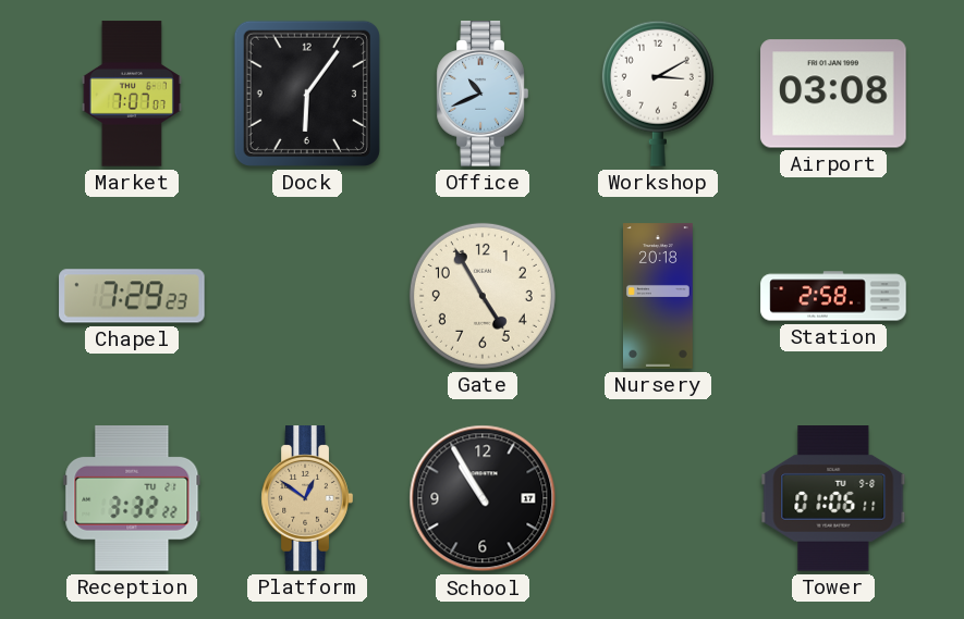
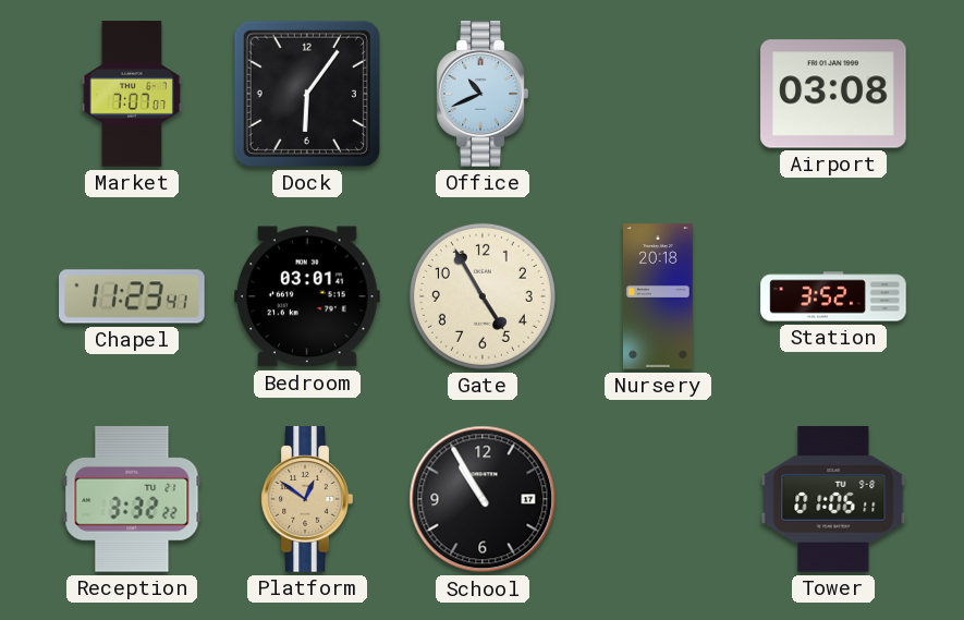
Workshop: 3:10 -> none
Chapel: 7:29 -> 11:23
Bedroom: none -> 03:01
Station: 2:58 -> 3:52
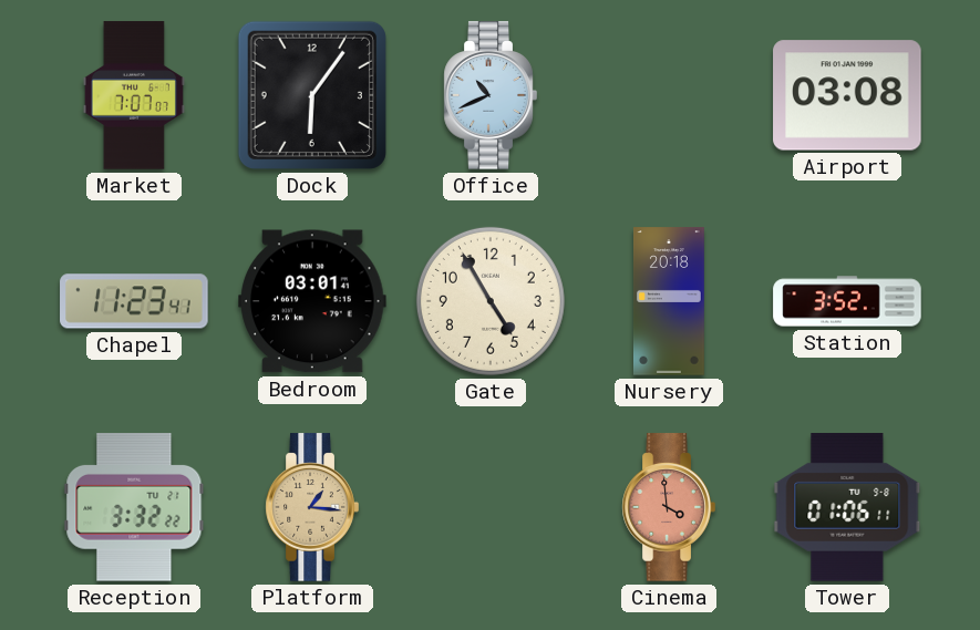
Platform: 12:51 -> 1:16
School: 10:55 -> none
Cinema: none -> 3:59
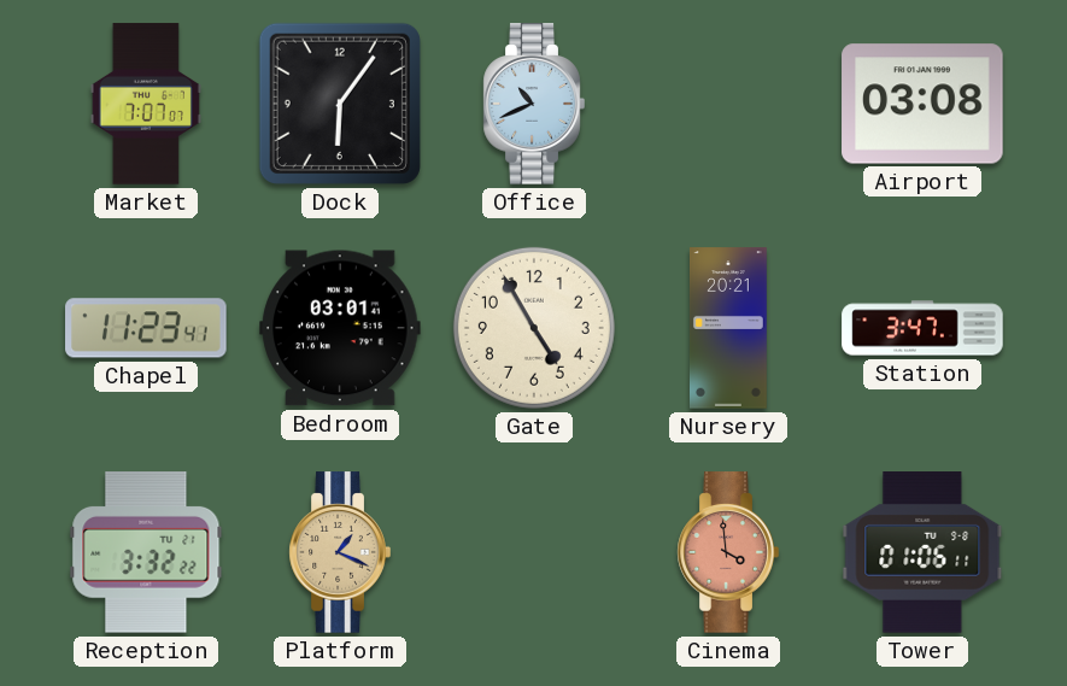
Nursery: 20:18 -> 20:21
Station: 3:52 -> 3:47
Platform: 1:16 -> 1:19
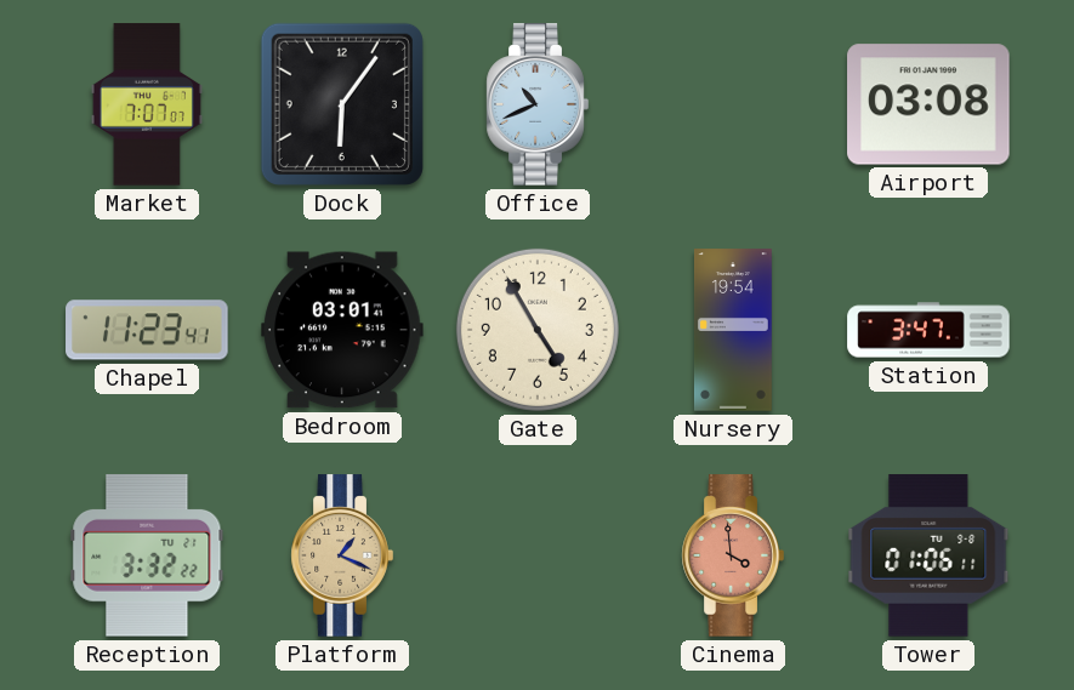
Nursery: 20:21 -> 19:54
